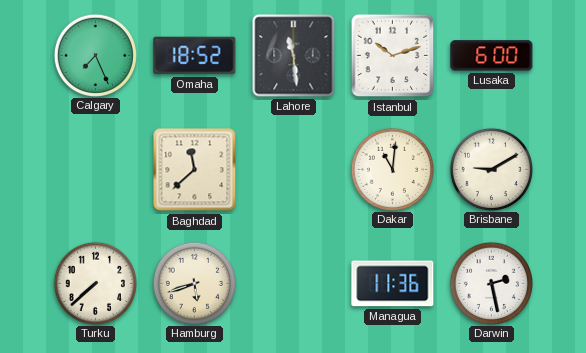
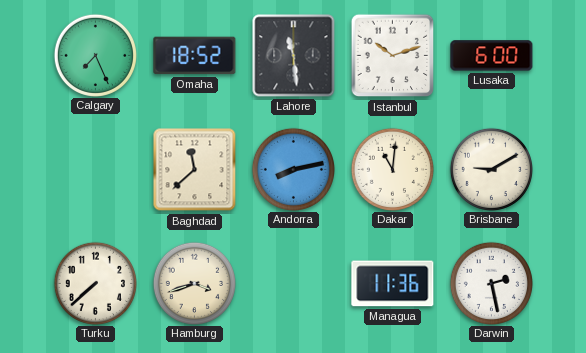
Andorra: none -> 8:13
Hamburg: 5:42 -> 3:42
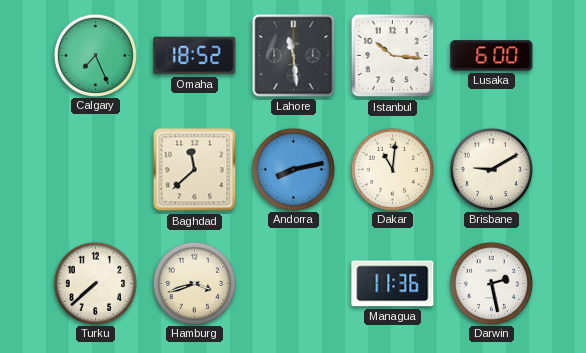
Istanbul: 10:12 -> 10:16
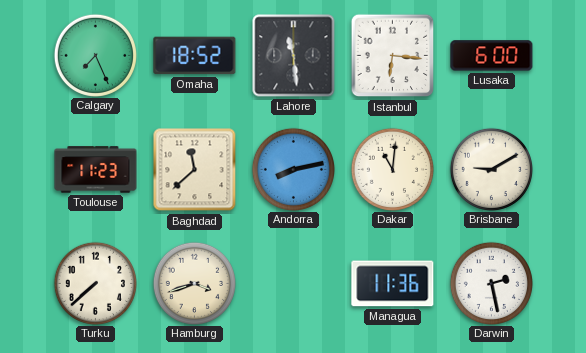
Istanbul: 10:16 -> 6:16
Toulouse: none -> 11:23
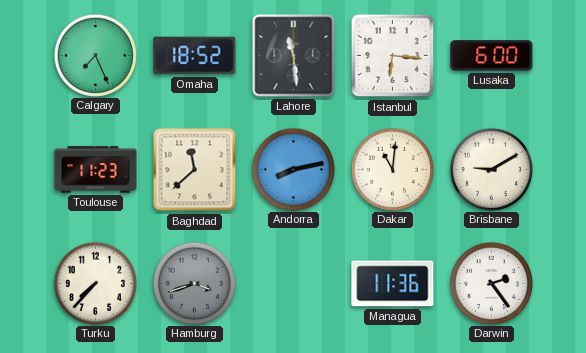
Turku: 7:38 -> 7:37
Hamburg dial: cream -> grey
Darwin: 2:28 -> 2:24
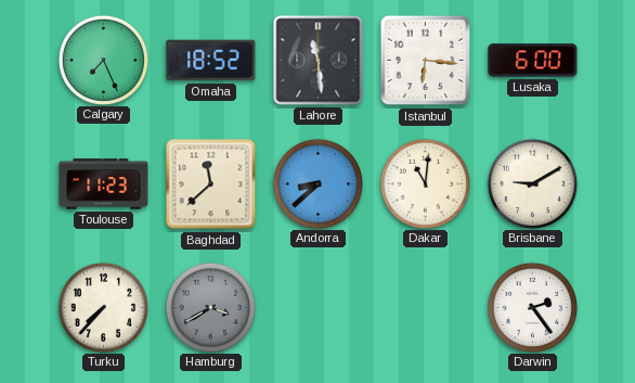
Andorra: 8:13 -> 8:38
Hamburg: 3:42 -> 3:40
Managua: 11:36 -> none
